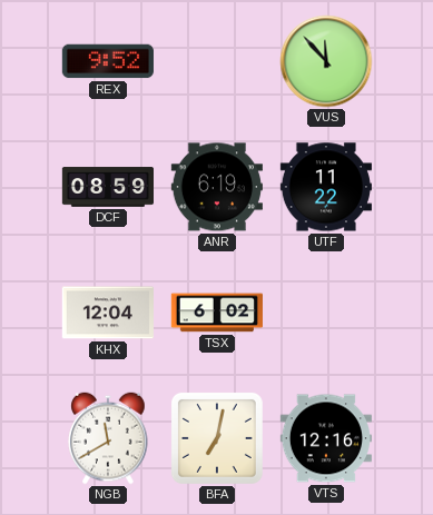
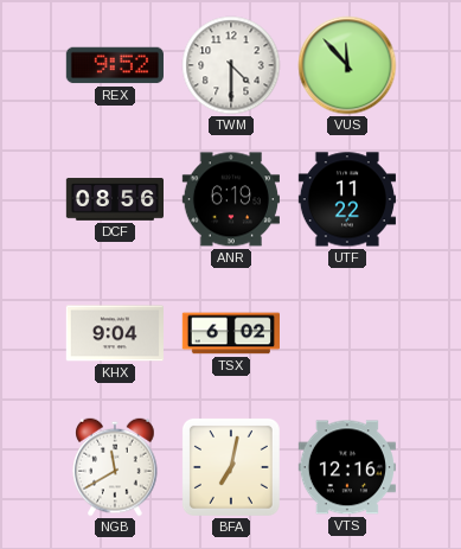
TWM: none -> 4:30
DCF: 08:59 -> 08:56
KHX: 12:04 -> 9:04
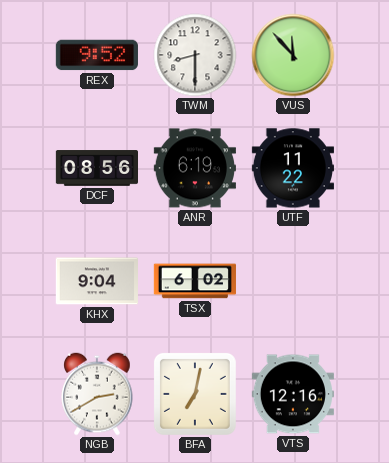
TWM: 4:30 -> 8:30
NGB: 11:40 -> 2:40
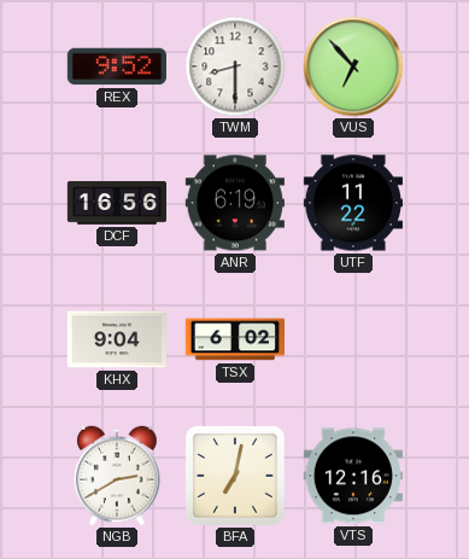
VUS: 11:53 -> 6:53
DCF: 08:56 -> 16:56
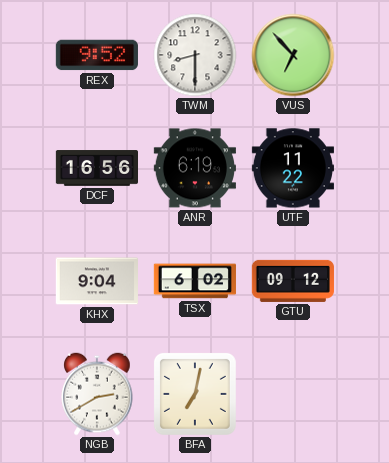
GTU: none -> 09:12
VTS: 12:16 -> none
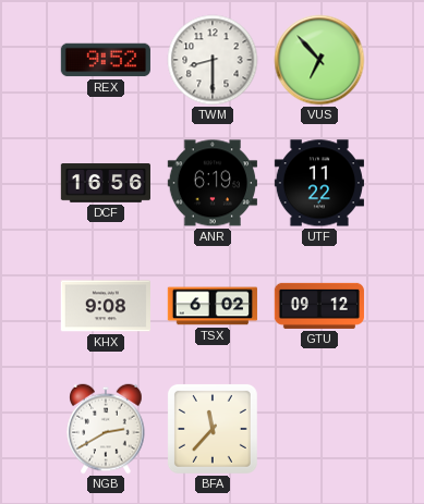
KHX: 9:04 -> 9:08
BFA: 7:02 -> 11:37
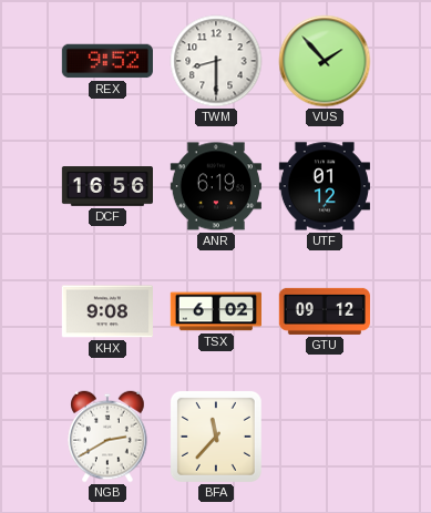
VUS: 6:53 -> 1:53
UTF: 11:22 -> 01:12
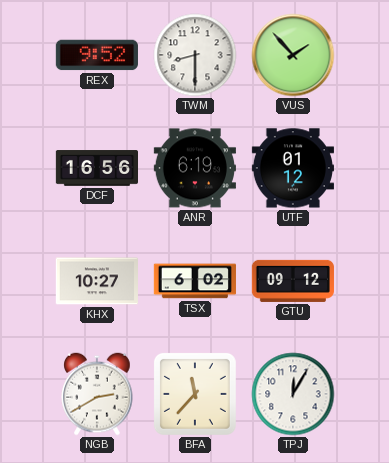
KHX: 9:08 -> 10:27
TPJ: none -> 12:05
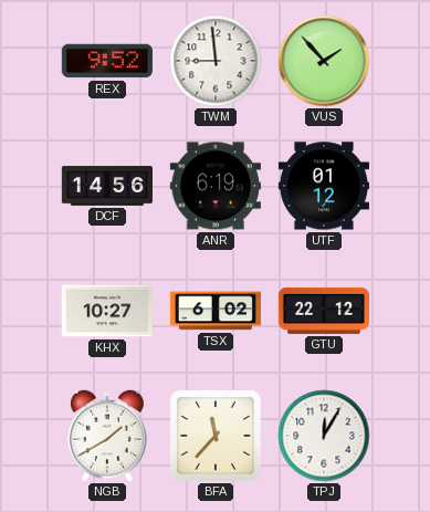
TWM: 8:30 -> 8:59
DCF: 16:56 -> 14:56
GTU: 09:12 -> 22:12
NGB: 2:40 -> 1:40
